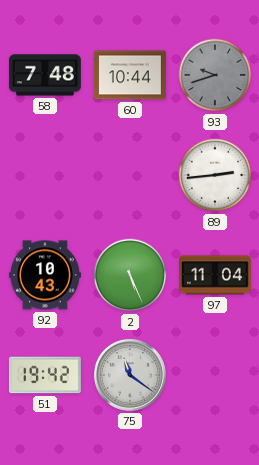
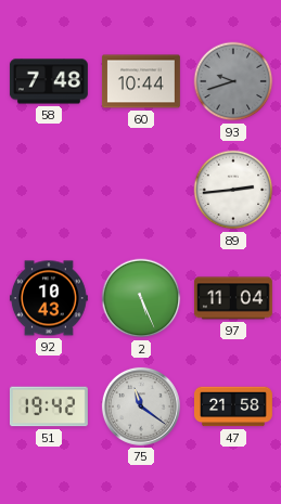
47: none -> 21:58
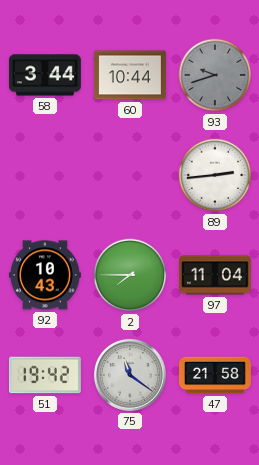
58: 7:48 -> 3:44
2: 5:26 -> 7:45
